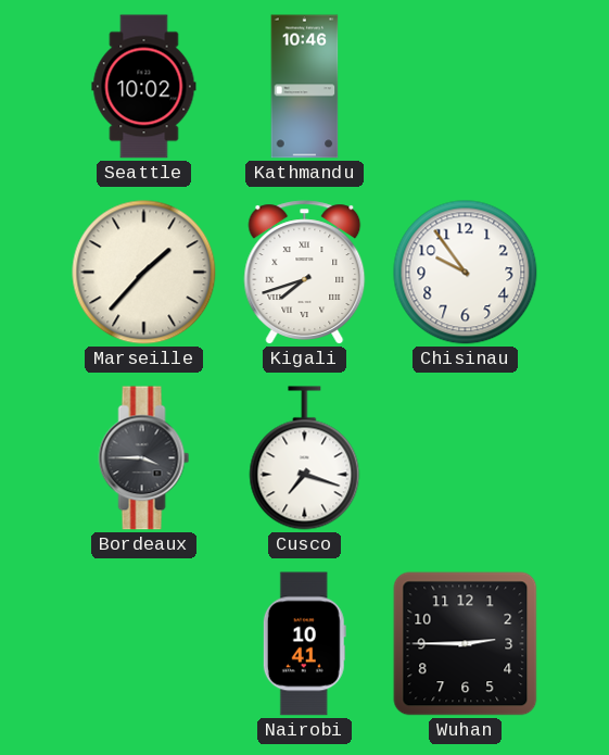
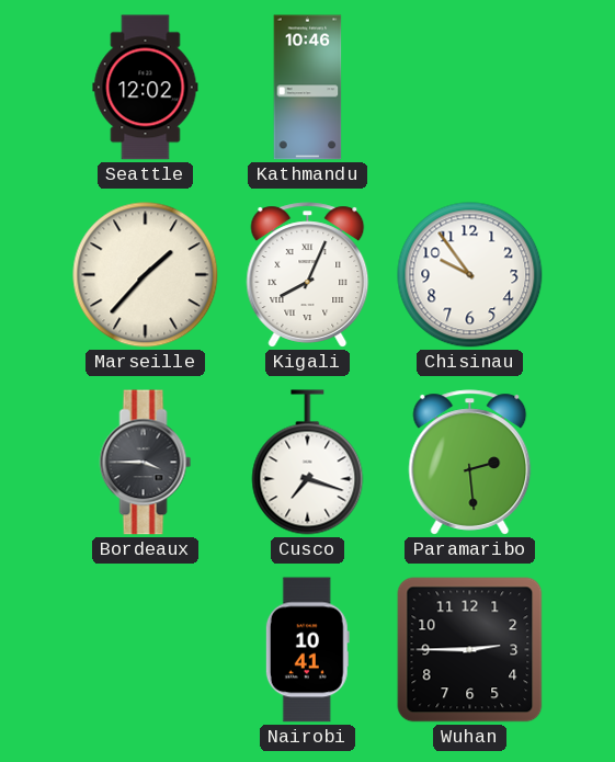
Seattle: 10:02 -> 12:02
Kigali: 7:42 -> 8:04
Paramaribo: none -> 2:29
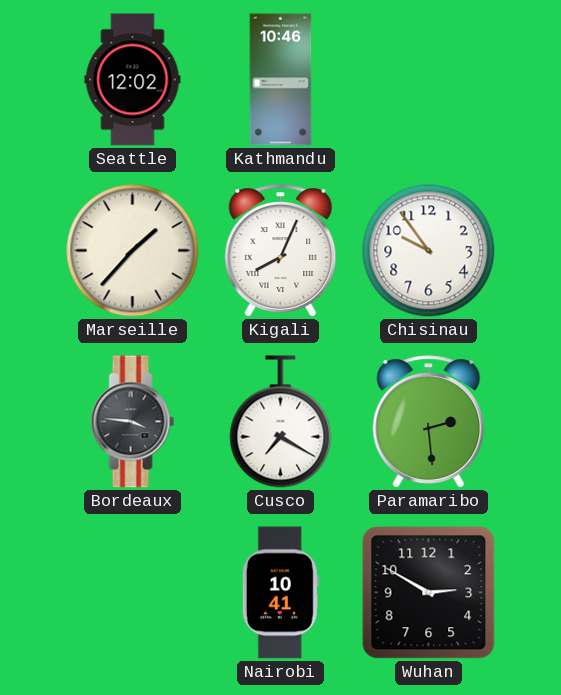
Bordeaux: 3:45 -> 3:46
Cusco: 7:18 -> 7:20
Wuhan: 2:45 -> 2:50
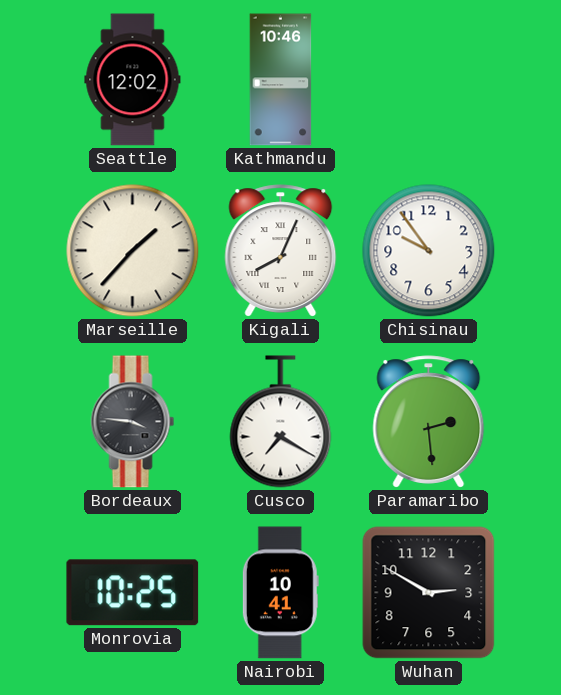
Monrovia: none -> 10:25
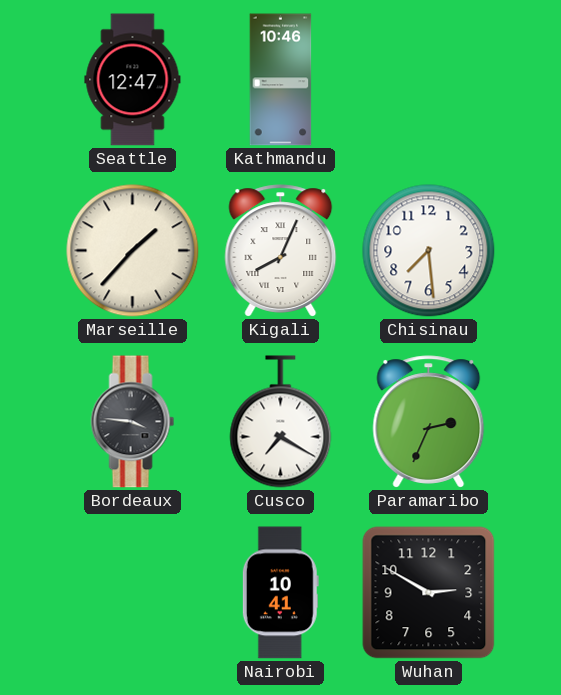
Seattle: 12:02 -> 12:47
Chisinau: 9:54 -> 7:29
Paramaribo: 2:29 -> 2:34
Monrovia: 10:25 -> none
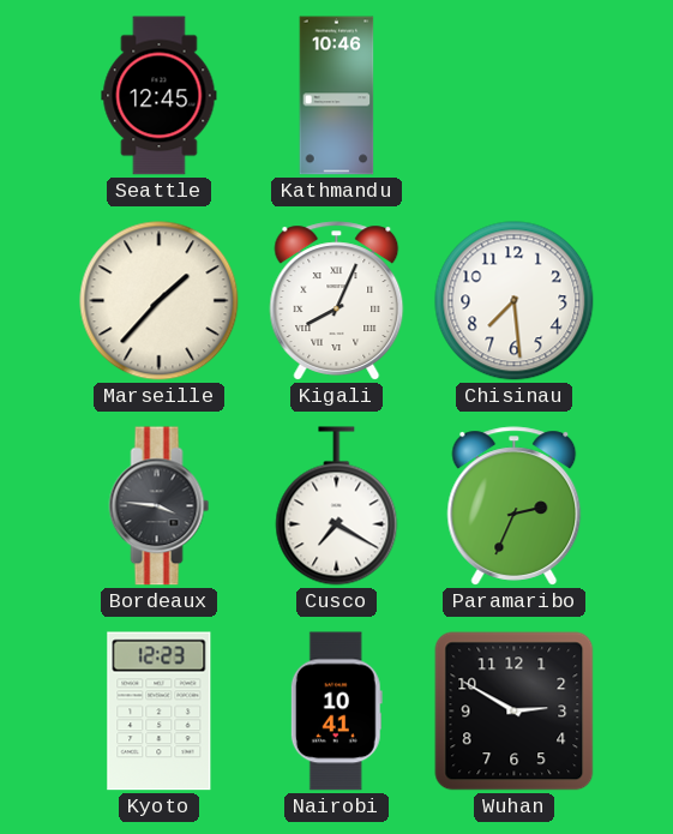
Seattle: 12:47 -> 12:45
Kyoto: none -> 12:23
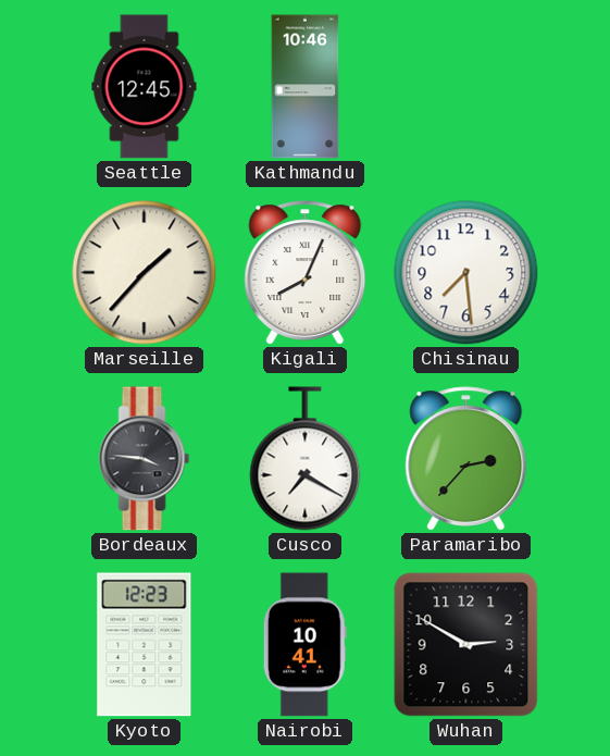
Paramaribo: 2:34 -> 2:37
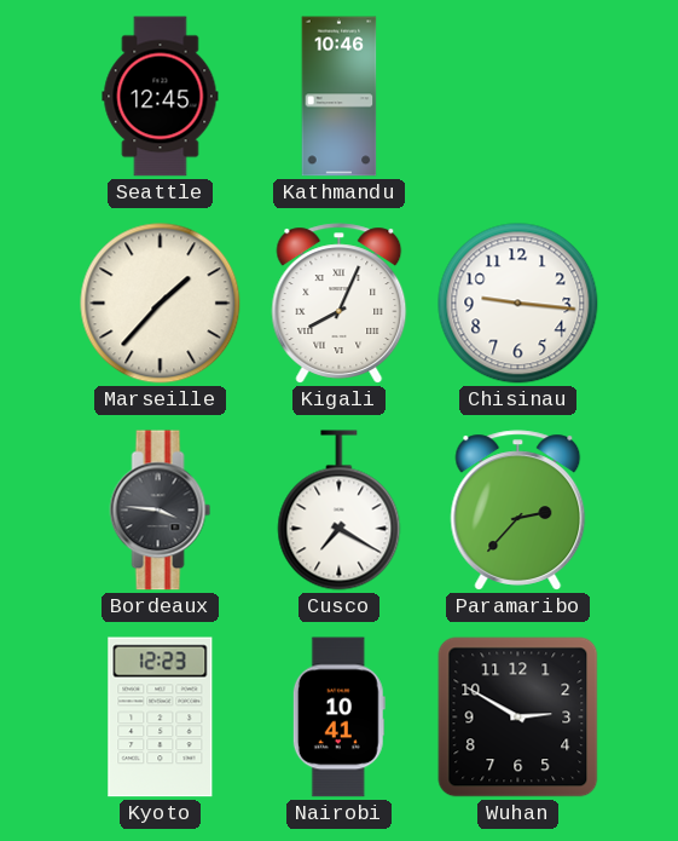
Chisinau: 7:29 -> 9:16
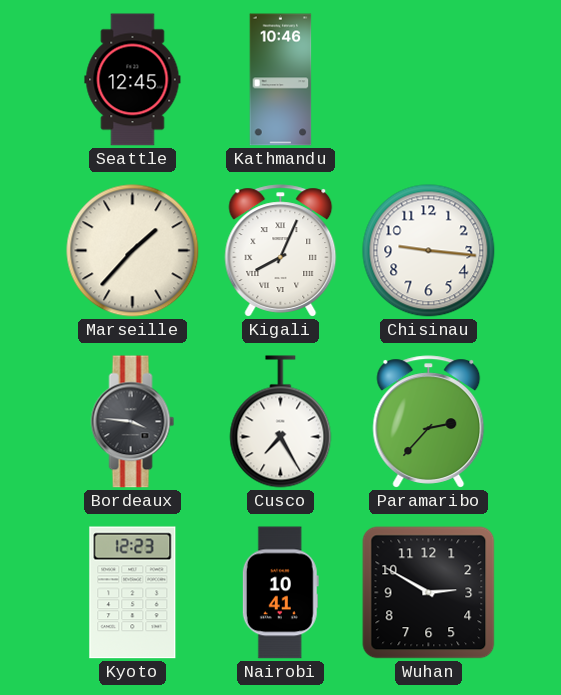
Cusco: 7:20 -> 7:25
